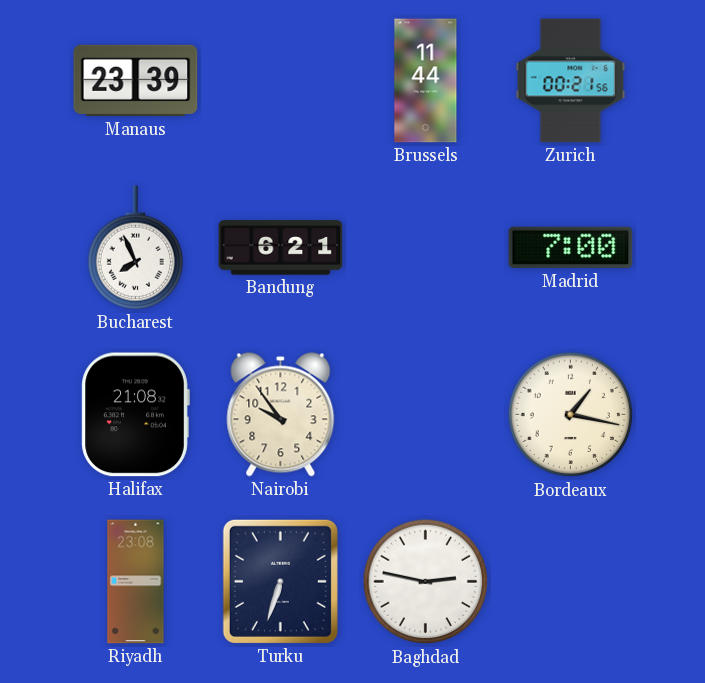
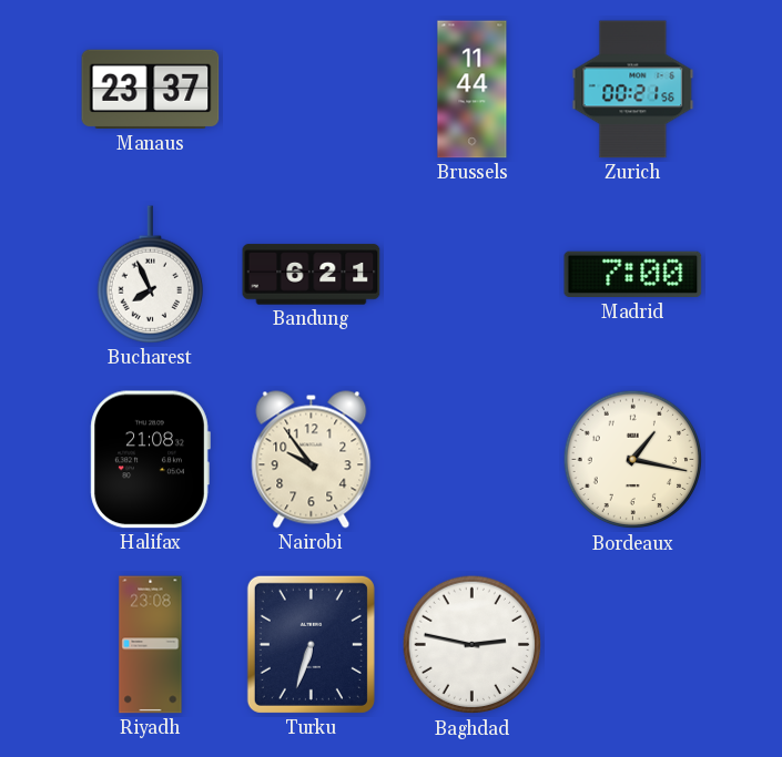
Manaus: 23:39 -> 23:37
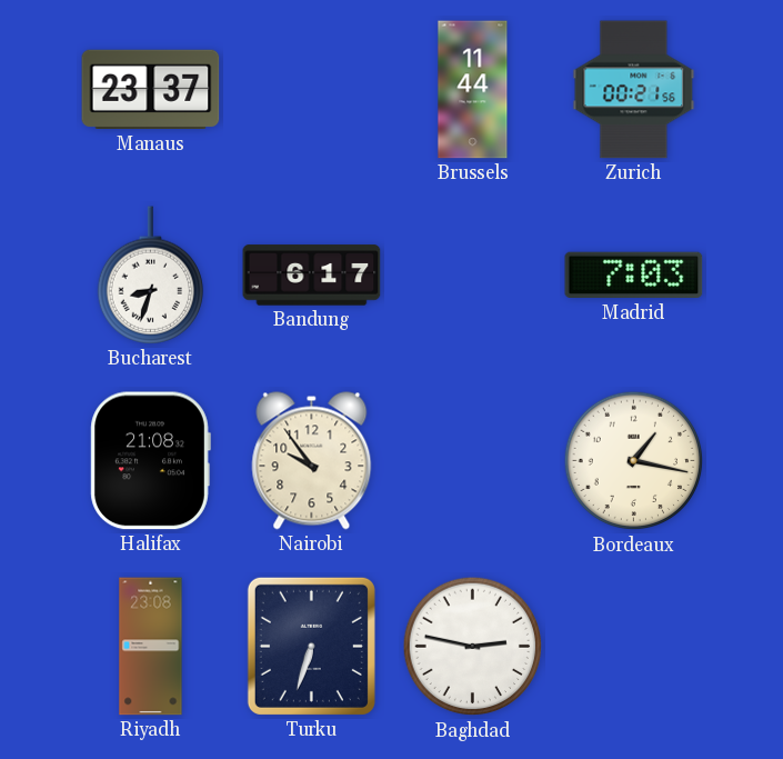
Bucharest: 7:56 -> 8:33
Bandung: 6:21 -> 6:17
Madrid: 7:00 -> 7:03
